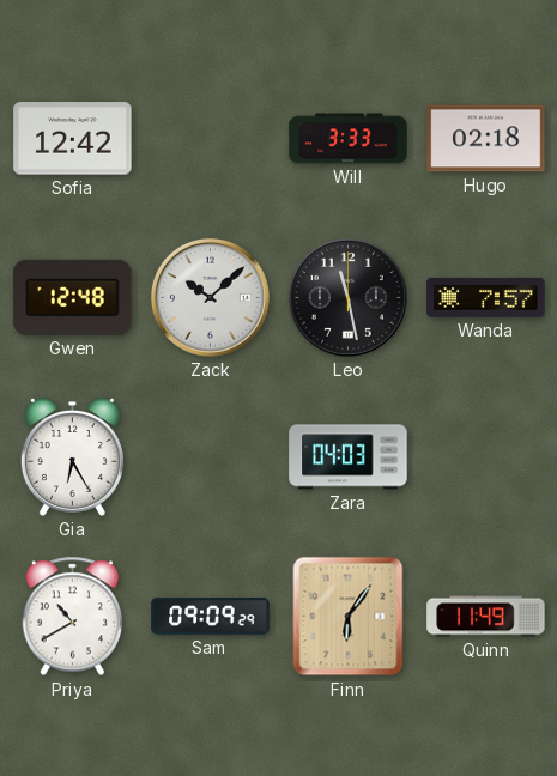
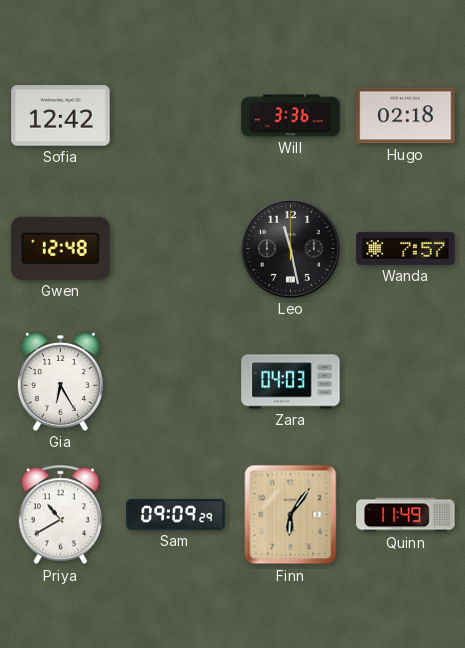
Will: 3:33 -> 3:36
Zack: 10:08 -> none
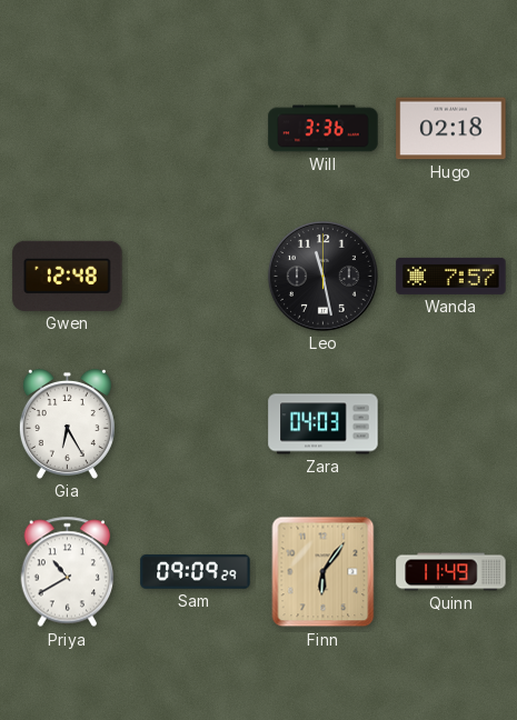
Sofia: 12:42 -> none
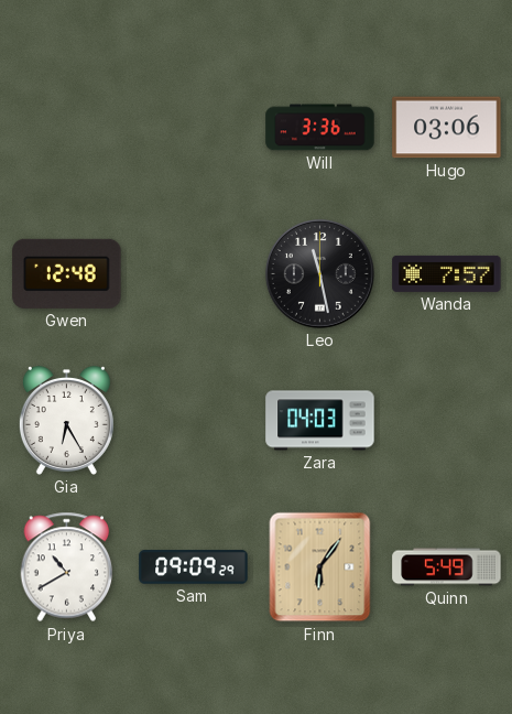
Hugo: 02:18 -> 03:06
Quinn: 11:49 -> 5:49
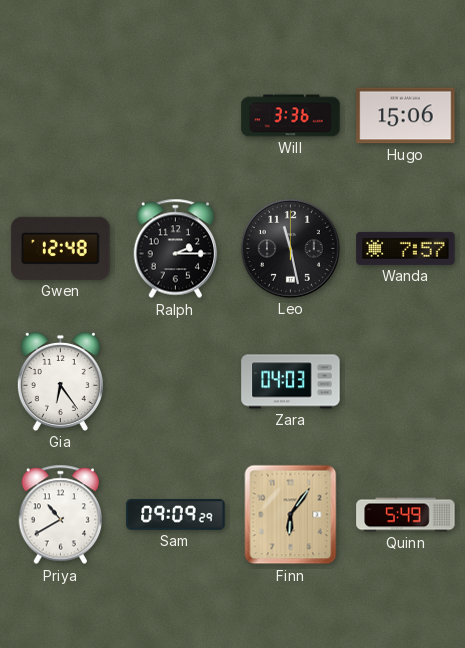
Hugo: 03:06 -> 15:06
Ralph: none -> 2:15
Gia: 6:25 -> 6:24
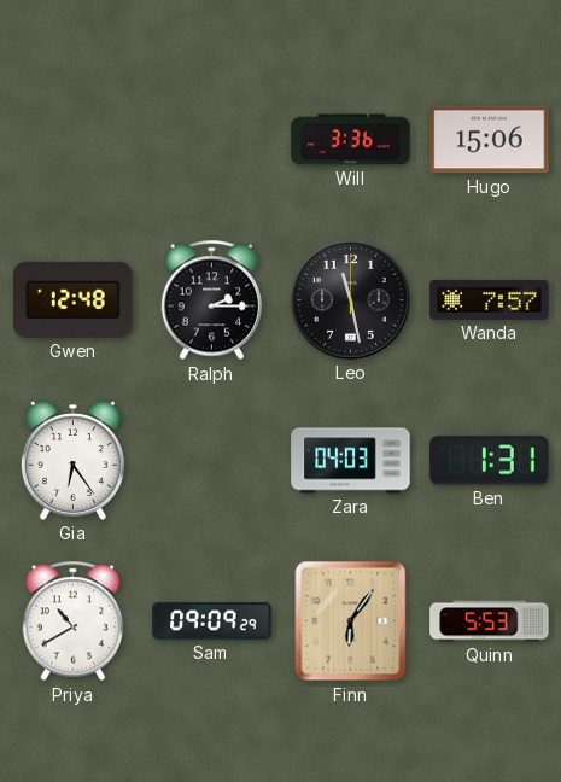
Ben: none -> 1:31
Quinn: 5:49 -> 5:53
